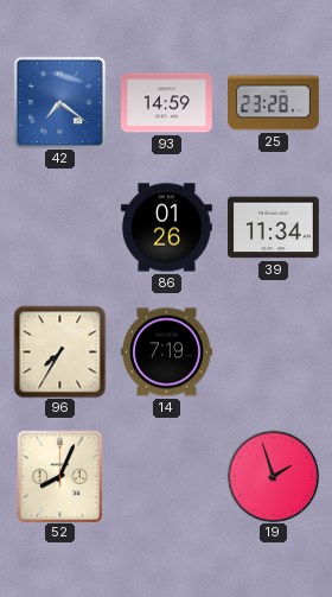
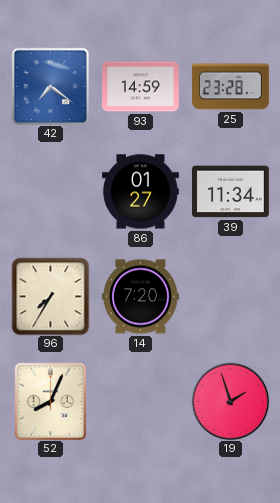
86: 01:26 -> 01:27
14: 7:19 -> 7:20
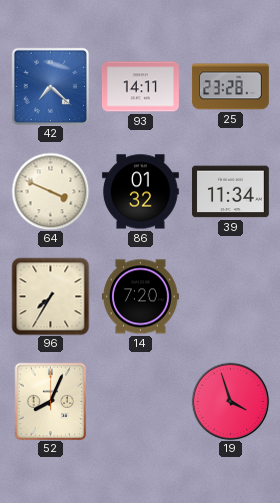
42: 7:21 -> 7:22
93: 14:59 -> 14:11
64: none -> 3:49
86: 01:27 -> 01:32
19: 1:57 -> 3:57
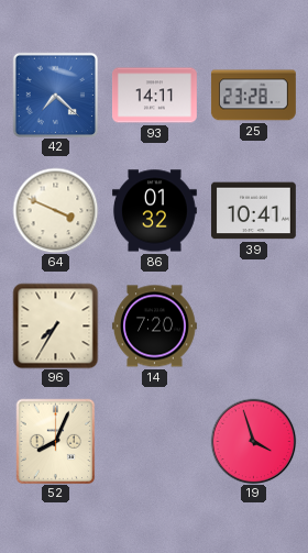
39: 11:34 -> 10:41
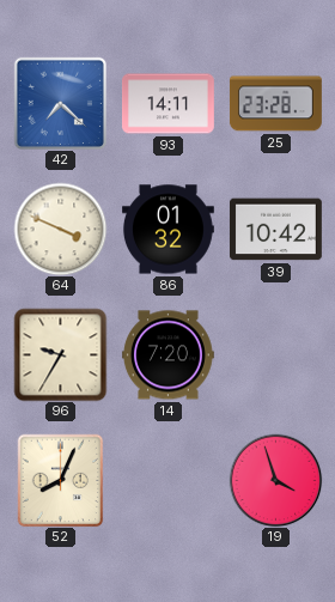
39: 10:41 -> 10:42
96: 7:35 -> 9:35
